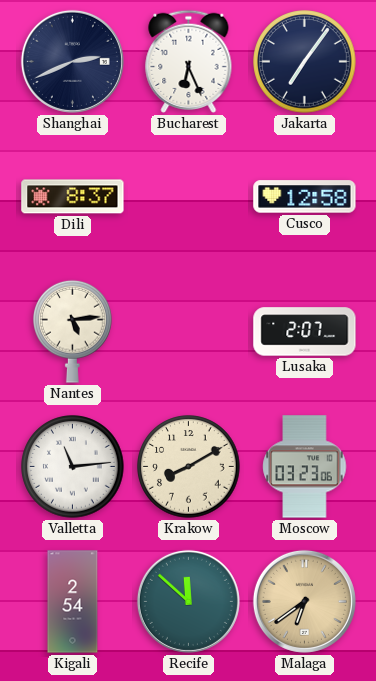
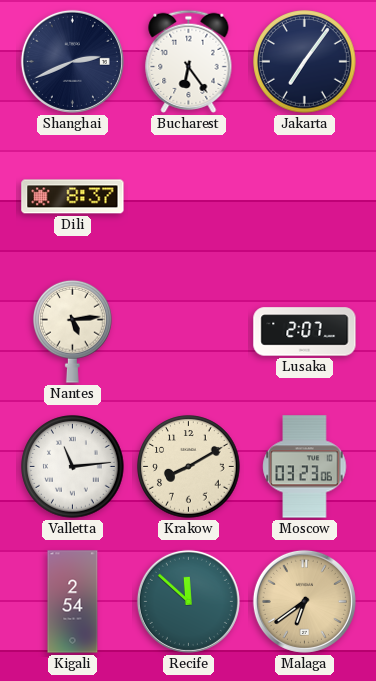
Bucharest: 6:26 -> 6:24
Cusco: 12:58 -> none
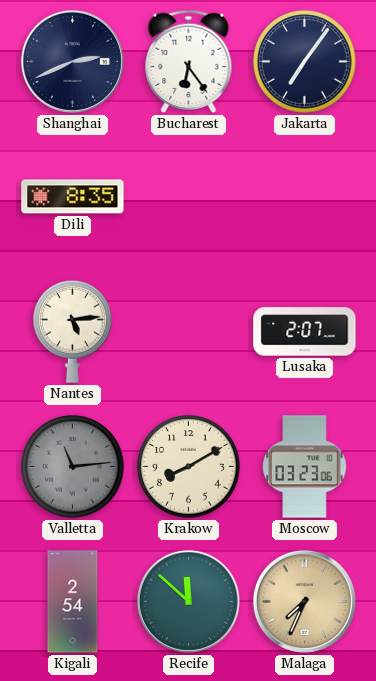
Dili: 8:37 -> 8:35
Valletta dial: white -> grey
Malaga: 6:39 -> 7:34
